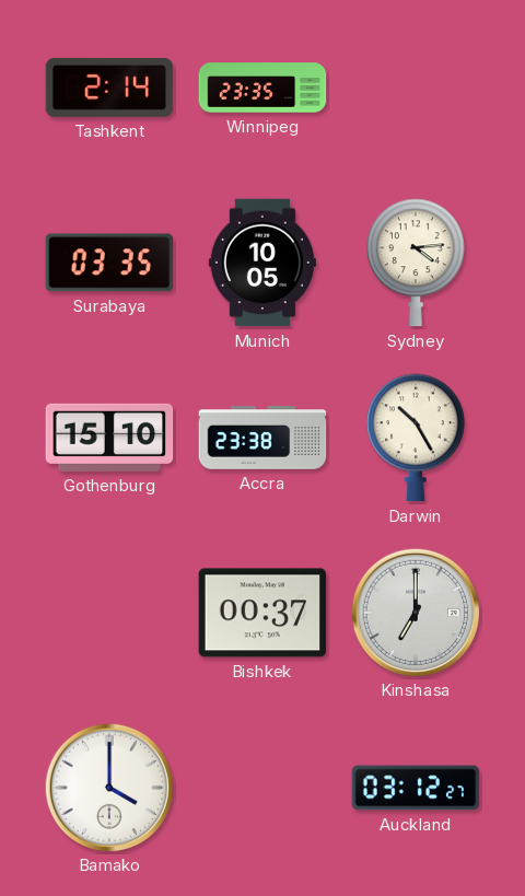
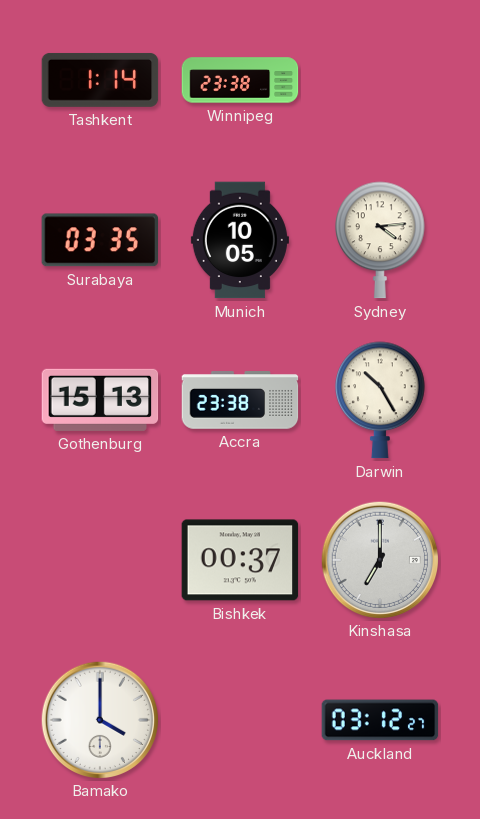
Tashkent: 2:14 -> 1:14
Winnipeg: 23:35 -> 23:38
Gothenburg: 15:10 -> 15:13
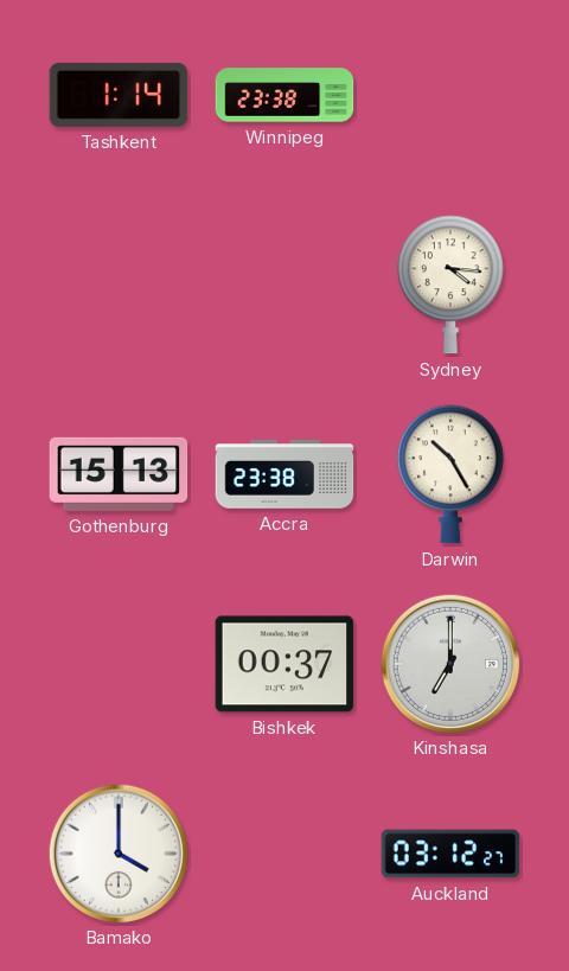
Surabaya: 03:35 -> none
Munich: 10:05 -> none
Sydney: 4:14 -> 4:16
